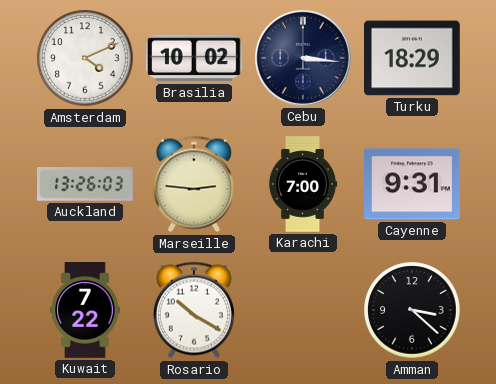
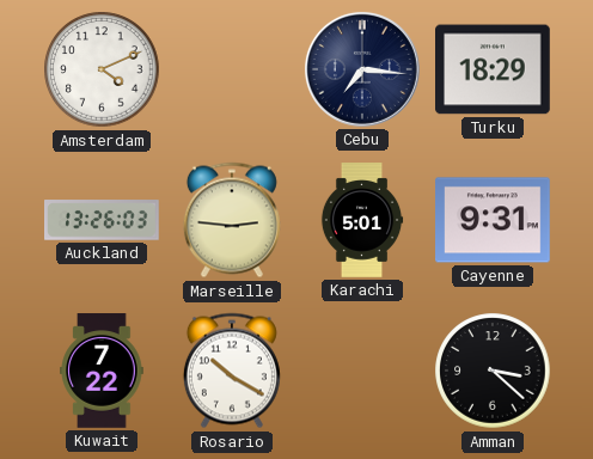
Brasilia: 10:02 -> none
Cebu: 3:16 -> 7:16
Karachi: 7:00 -> 5:01
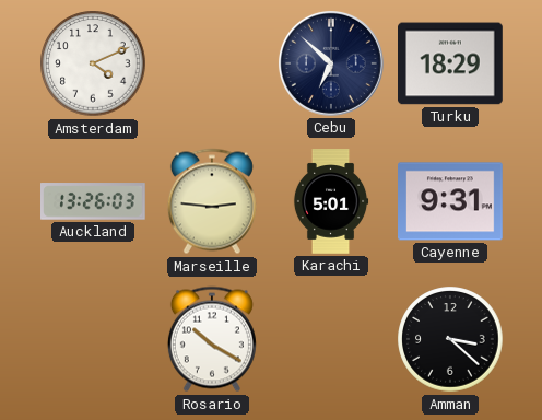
Cebu: 7:16 -> 6:52
Kuwait: 7:22 -> none
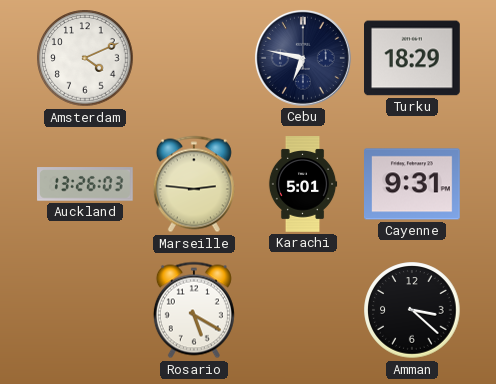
Cebu: 6:52 -> 6:47
Rosario: 10:20 -> 5:20
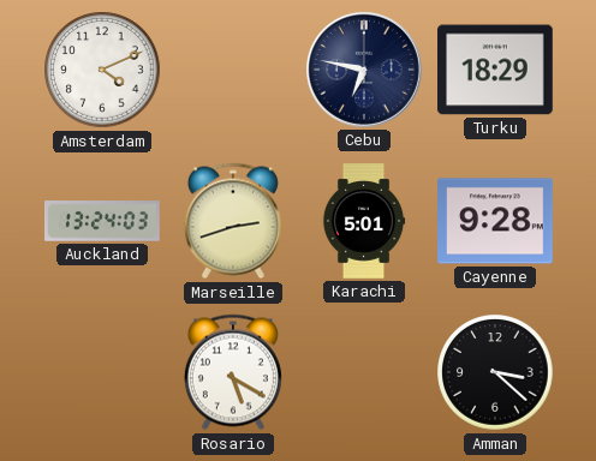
Auckland: 13:26 -> 13:24
Marseille: 2:46 -> 2:42
Cayenne: 9:31 -> 9:28
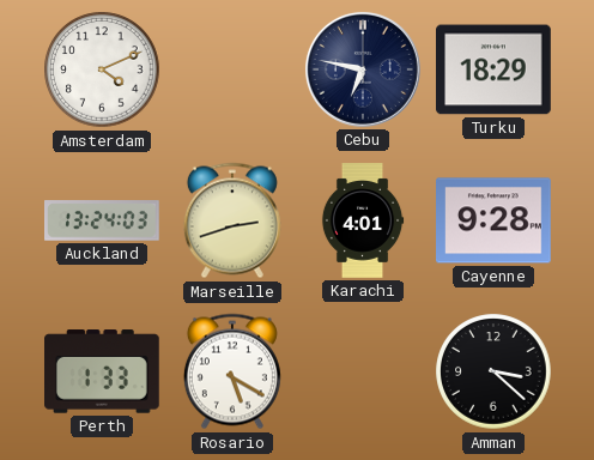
Karachi: 5:01 -> 4:01
Perth: none -> 1:33
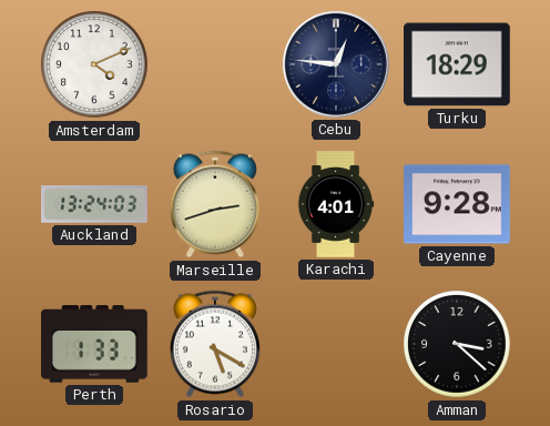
Cebu: 6:47 -> 12:46
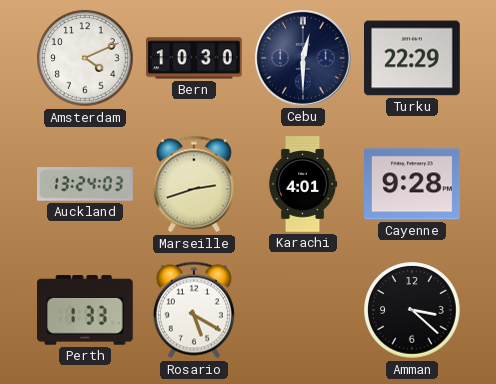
Bern: none -> 10:30
Cebu: 12:46 -> 12:30
Turku: 18:29 -> 22:29
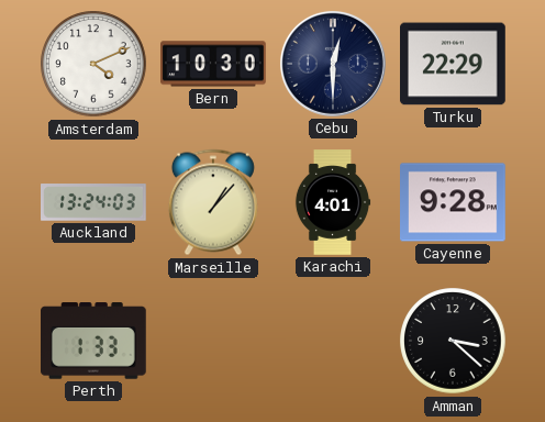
Marseille: 2:42 -> 1:07
Rosario: 5:20 -> none
